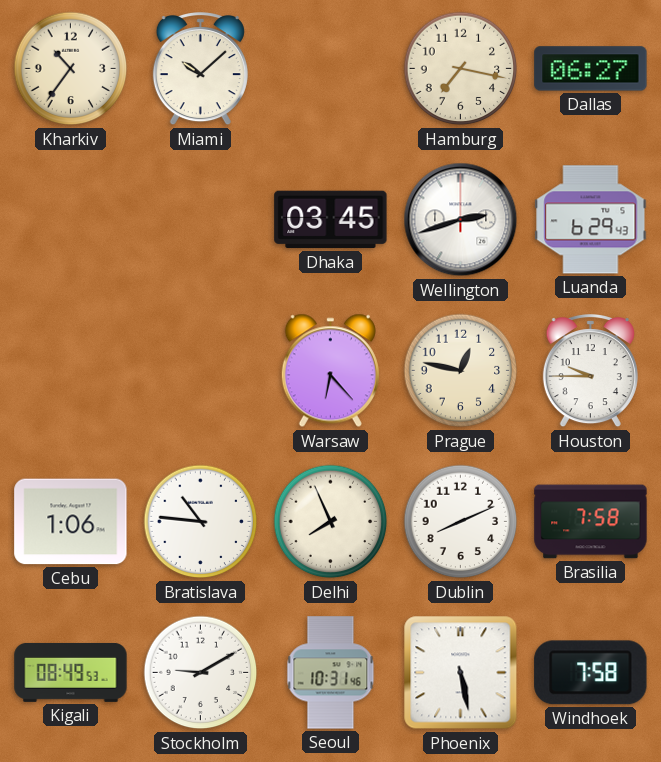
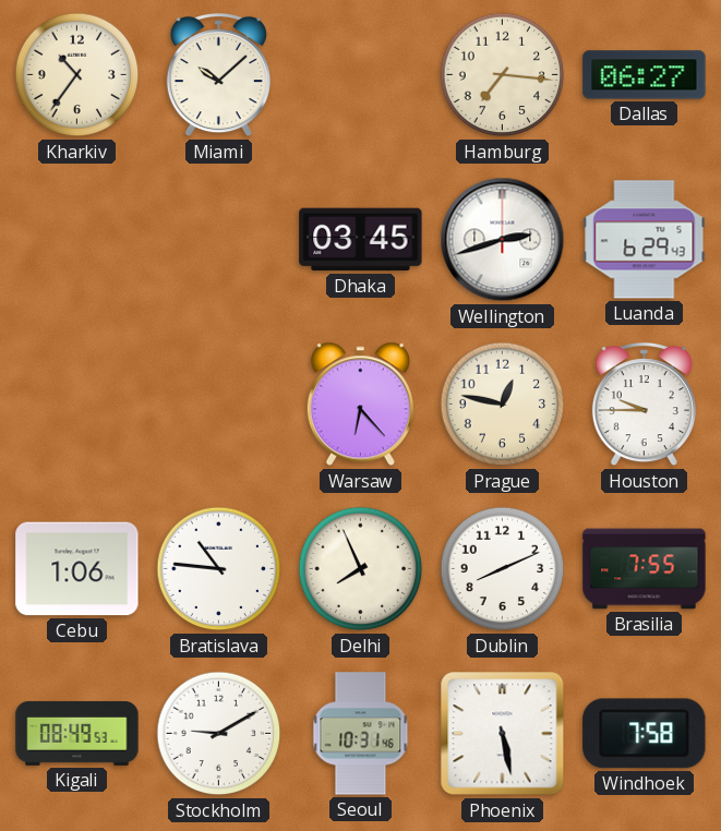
Hamburg: 7:17 -> 7:16
Brasilia: 7:58 -> 7:55
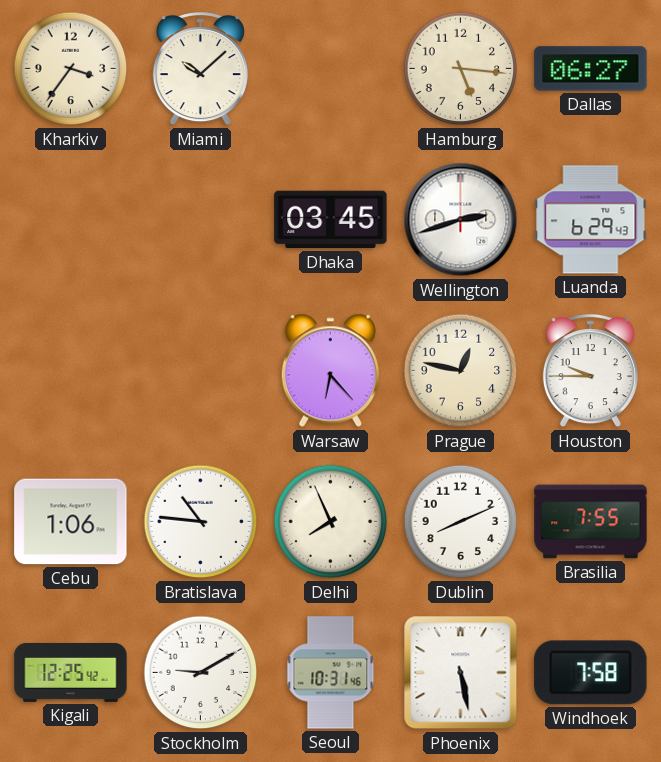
Kharkiv: 10:36 -> 3:36
Hamburg: 7:16 -> 5:16
Kigali: 08:49 -> 12:25
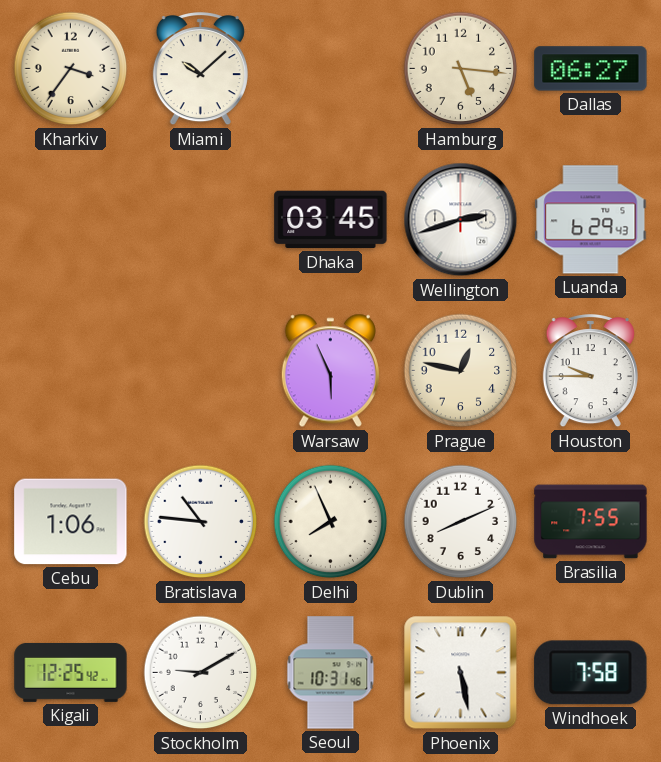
Warsaw: 6:23 -> 5:56
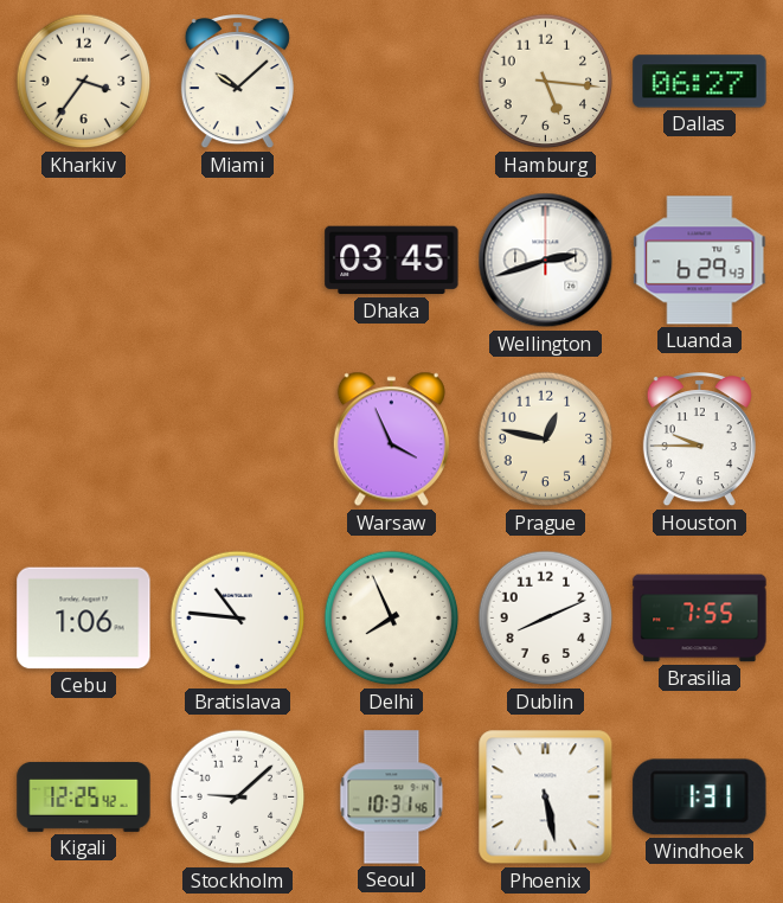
Warsaw: 5:56 -> 3:56
Stockholm: 9:10 -> 9:08
Windhoek: 7:58 -> 1:31
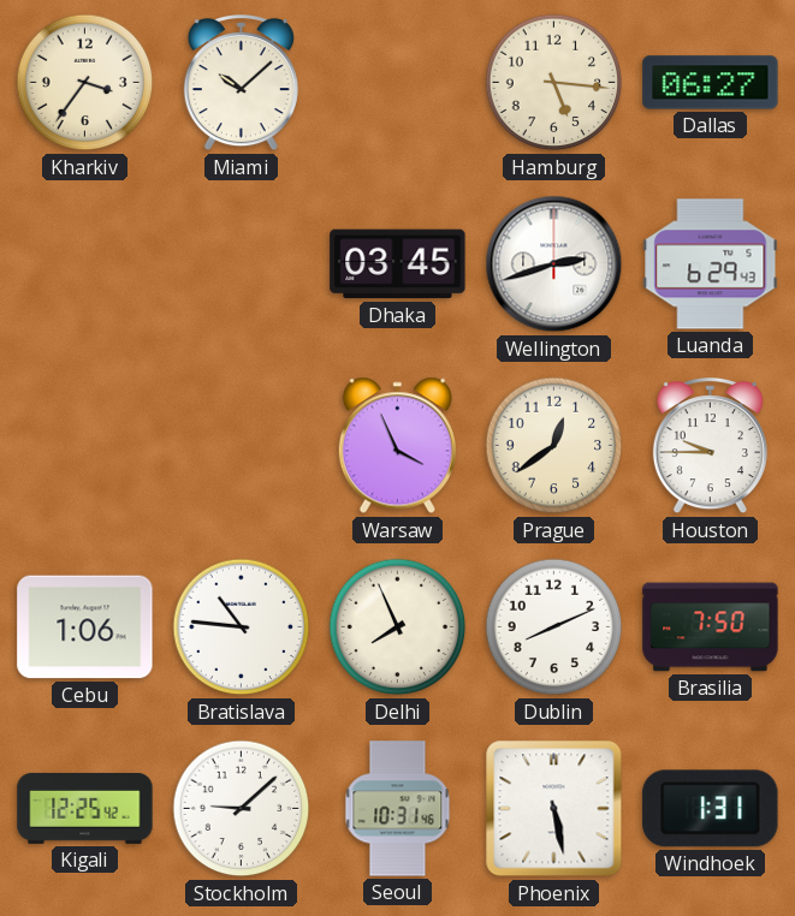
Prague: 12:47 -> 12:39
Brasilia: 7:55 -> 7:50
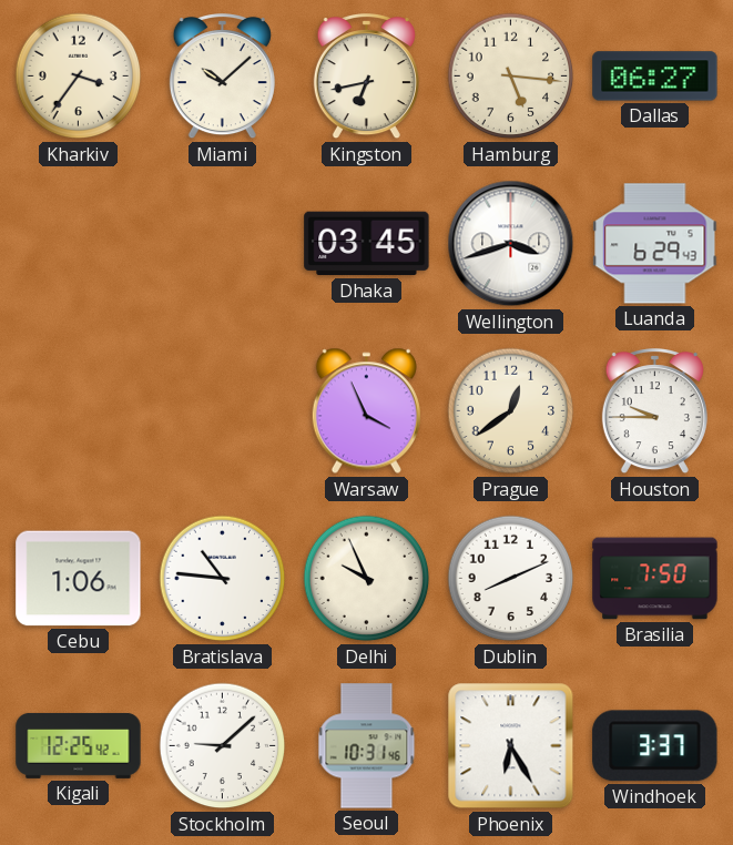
Kingston: none -> 6:43
Wellington: 2:42 -> 3:42
Delhi: 7:56 -> 9:56
Phoenix: 5:28 -> 6:25
Windhoek: 1:31 -> 3:37
